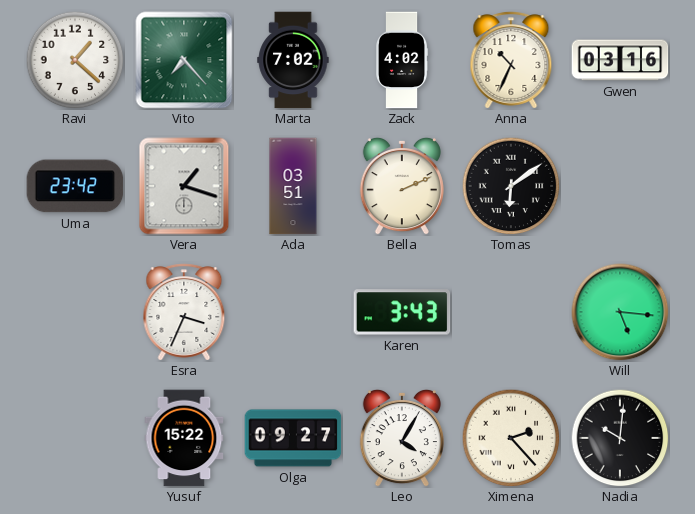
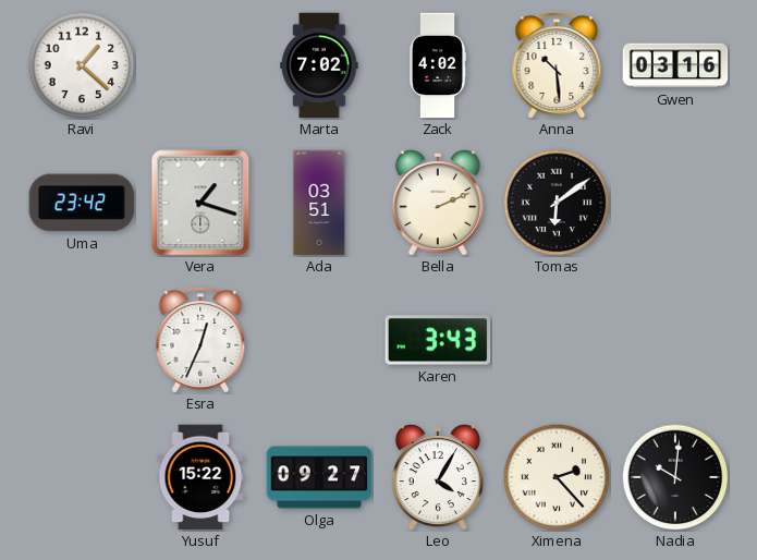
Vito: 7:23 -> none
Anna: 10:34 -> 10:29
Esra: 3:34 -> 12:34
Will: 5:16 -> none
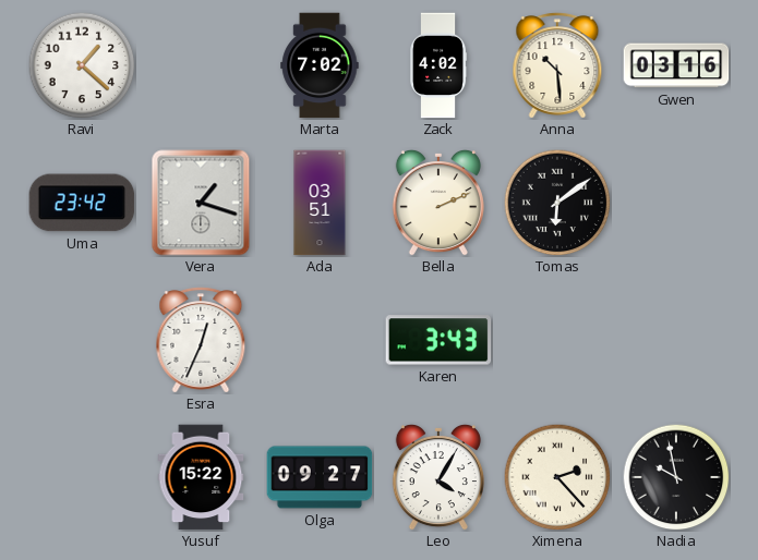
Nadia: 10:01 -> 9:58
